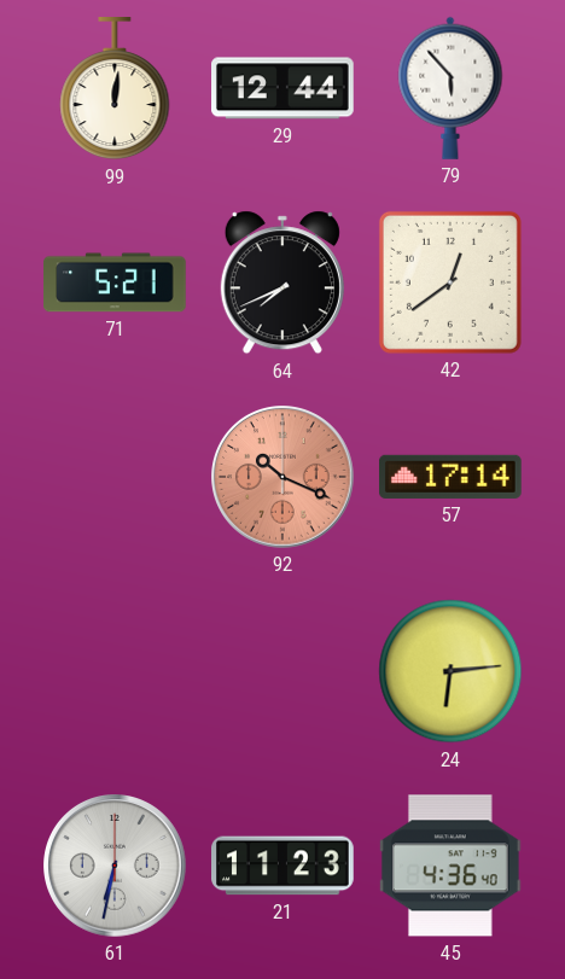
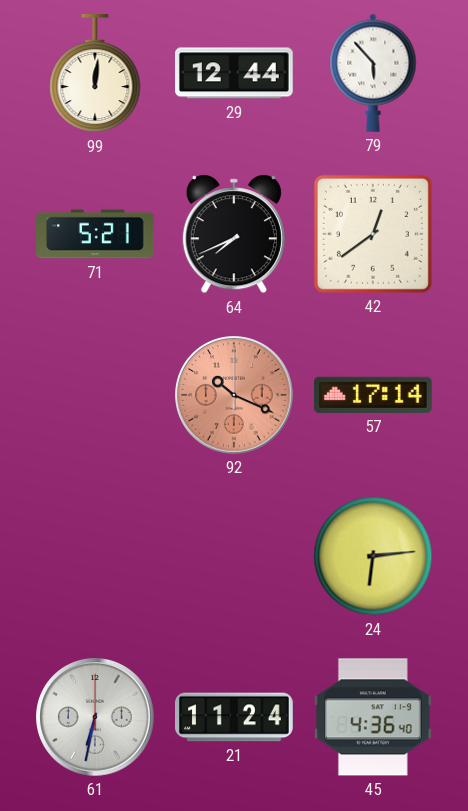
21: 11:23 -> 11:24
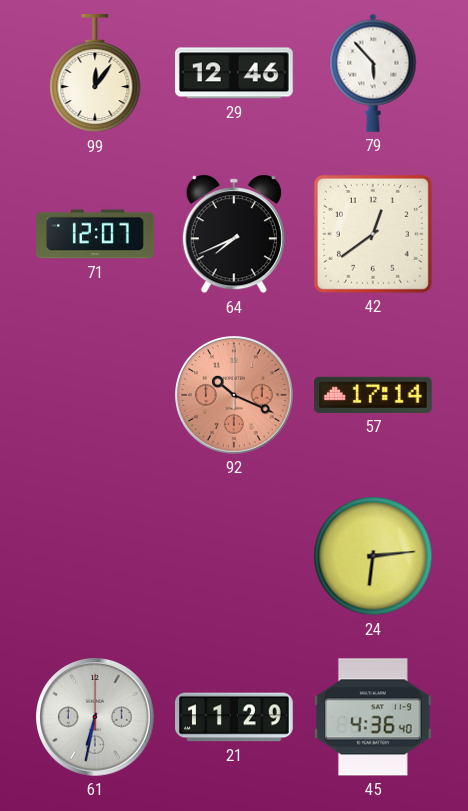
99: 12:01 -> 12:06
29: 12:44 -> 12:46
71: 5:21 -> 12:07
21: 11:24 -> 11:29
